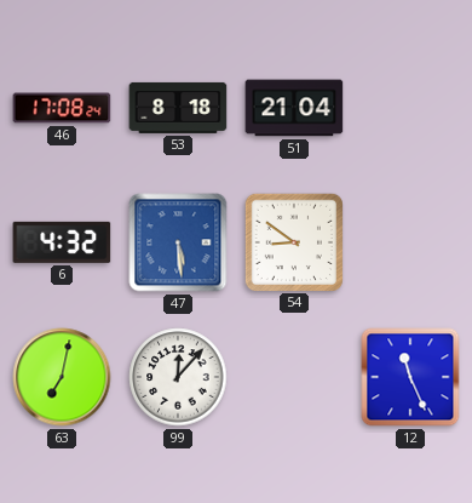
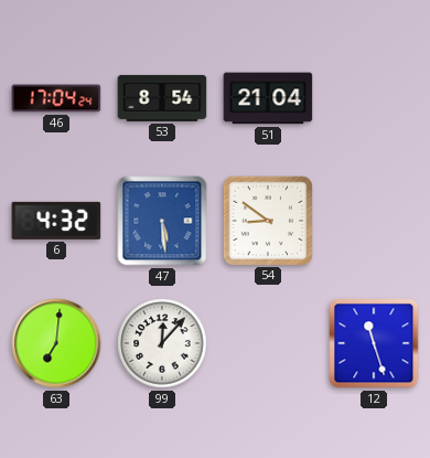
46: 17:08 -> 17:04
53: 8:18 -> 8:54
63: 7:02 -> 7:01
12: 11:26 -> 11:27
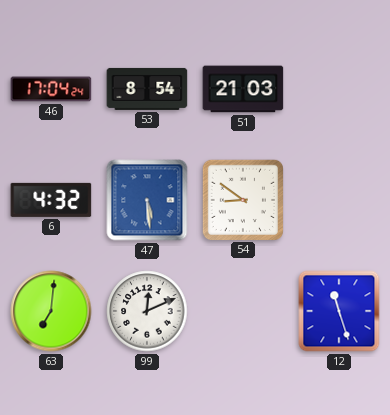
51: 21:04 -> 21:03
99: 12:07 -> 12:11
